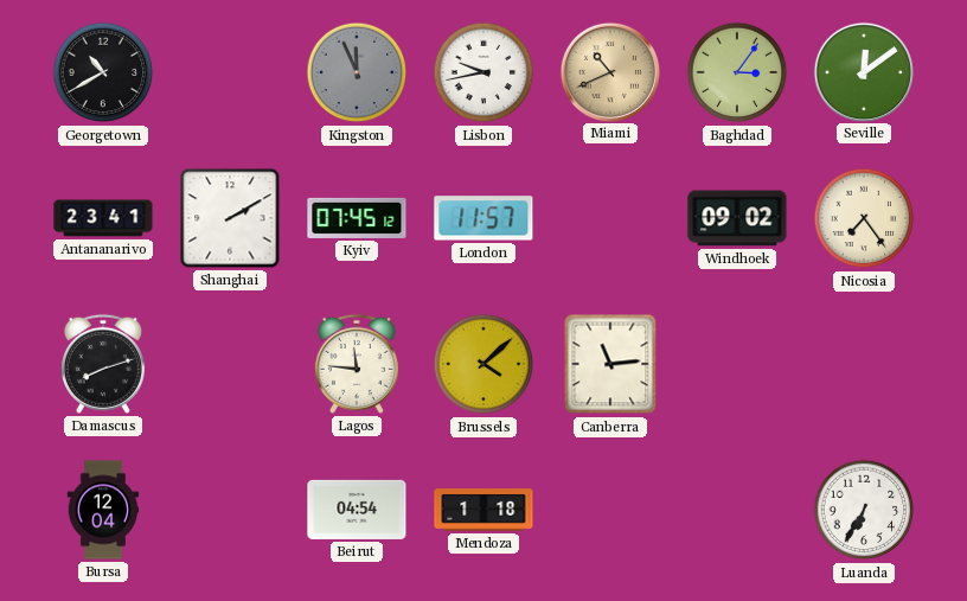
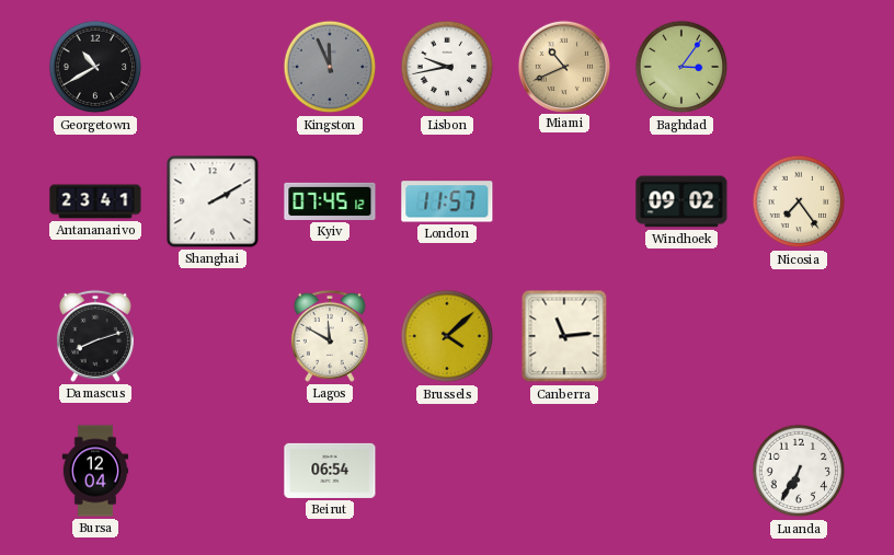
Seville: 12:09 -> none
Lagos: 11:46 -> 11:50
Beirut: 04:54 -> 06:54
Mendoza: 1:18 -> none
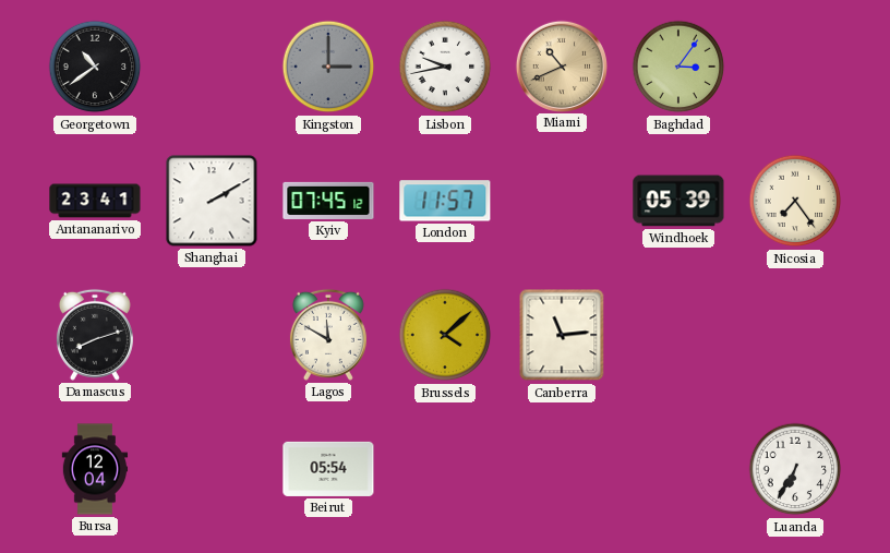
Georgetown: 10:40 -> 10:39
Kingston: 11:56 -> 3:00
Windhoek: 09:02 -> 05:39
Beirut: 06:54 -> 05:54
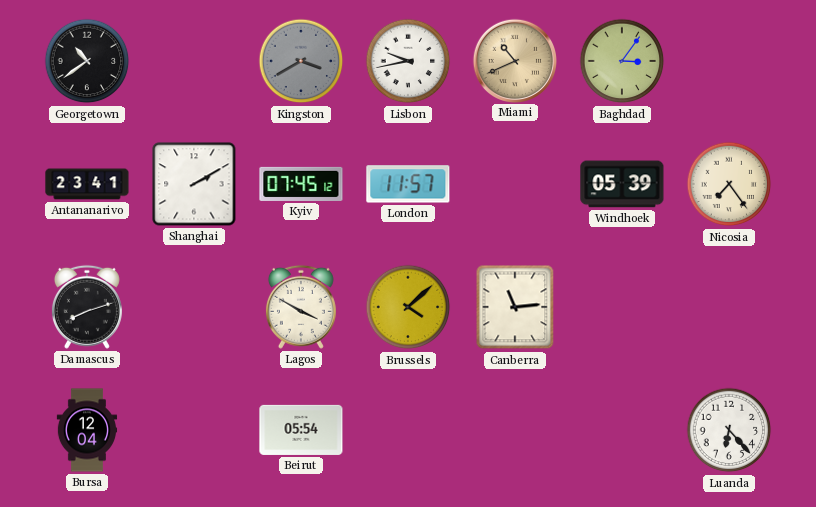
Kingston: 3:00 -> 3:40
Lagos: 11:50 -> 3:50
Luanda: 6:35 -> 6:23
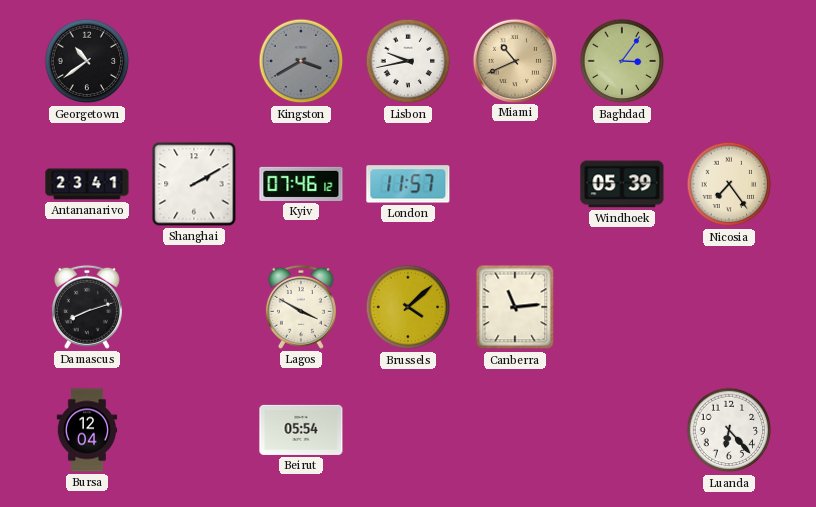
Kyiv: 07:45 -> 07:46
